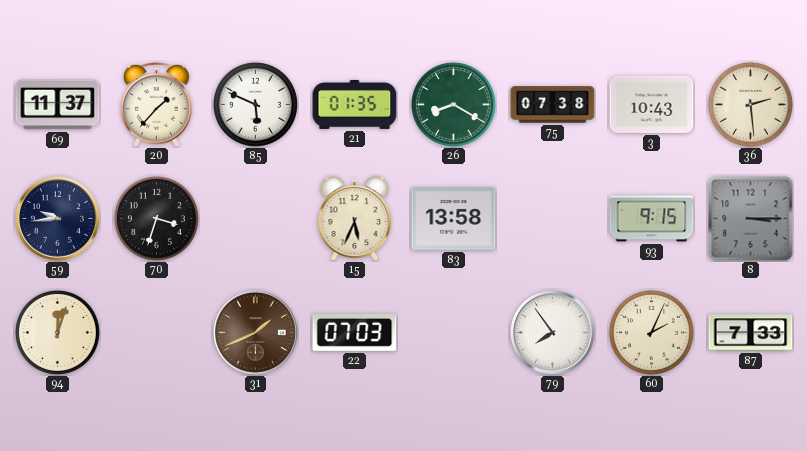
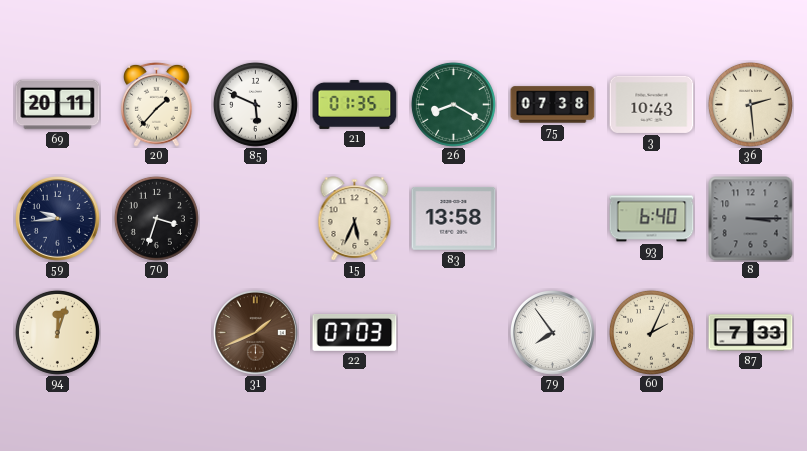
69: 11:37 -> 20:11
93: 9:15 -> 6:40
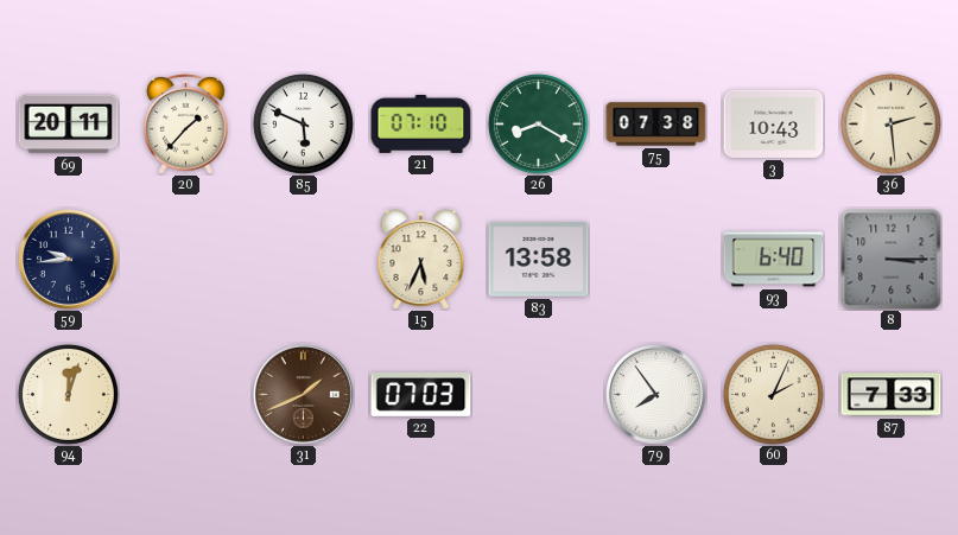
21: 01:35 -> 07:10
70: 3:33 -> none
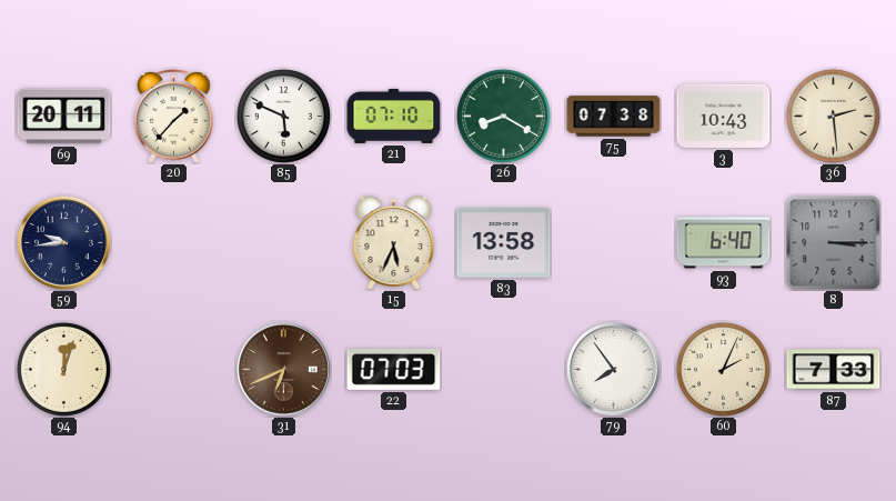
31: 1:41 -> 6:41
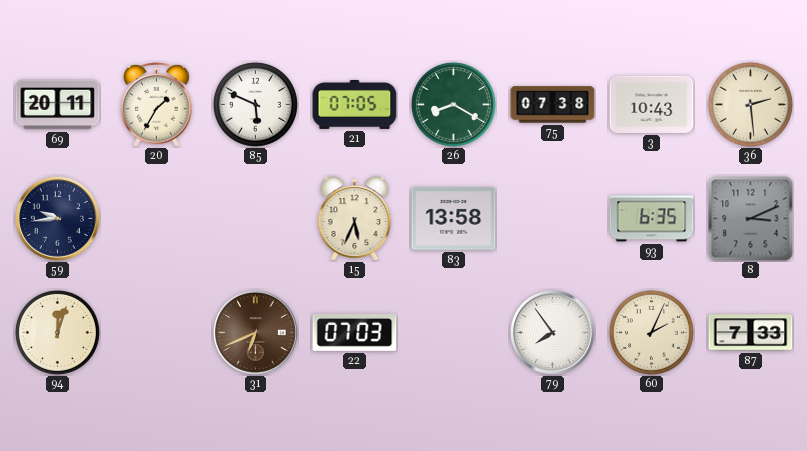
20: 1:37 -> 1:35
21: 07:10 -> 07:05
93: 6:40 -> 6:35
8: 3:15 -> 3:11
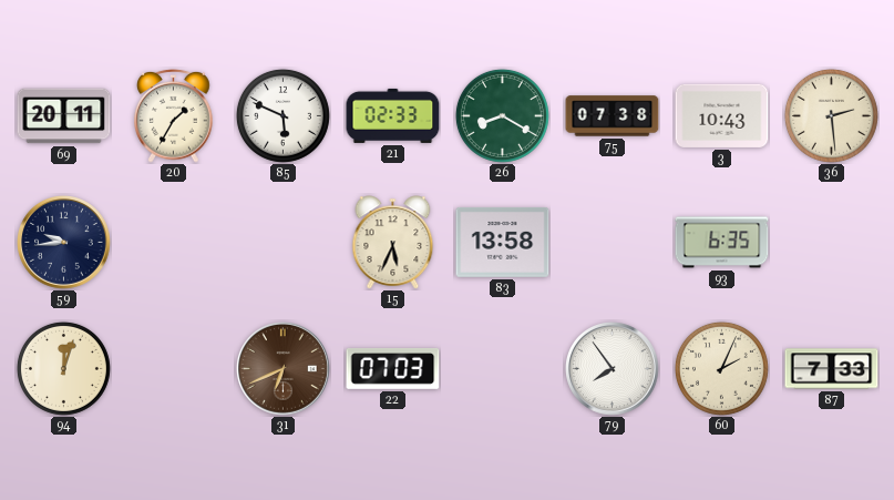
21: 07:05 -> 02:33
8: 3:11 -> none
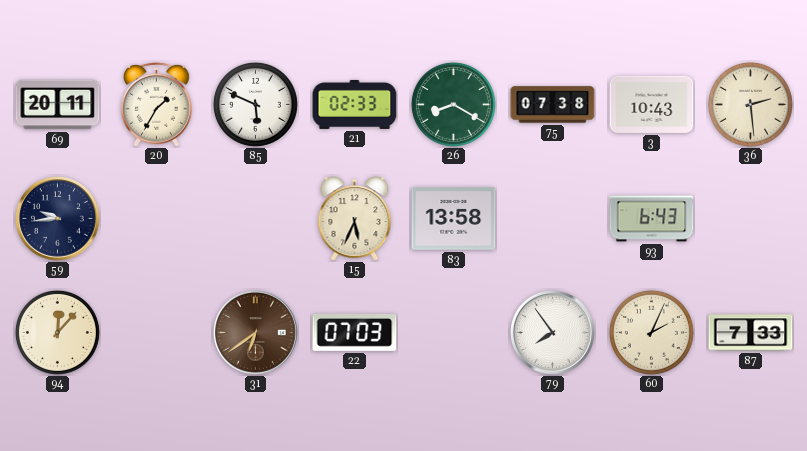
93: 6:35 -> 6:43
94: 12:03 -> 12:07
31: 6:41 -> 6:39
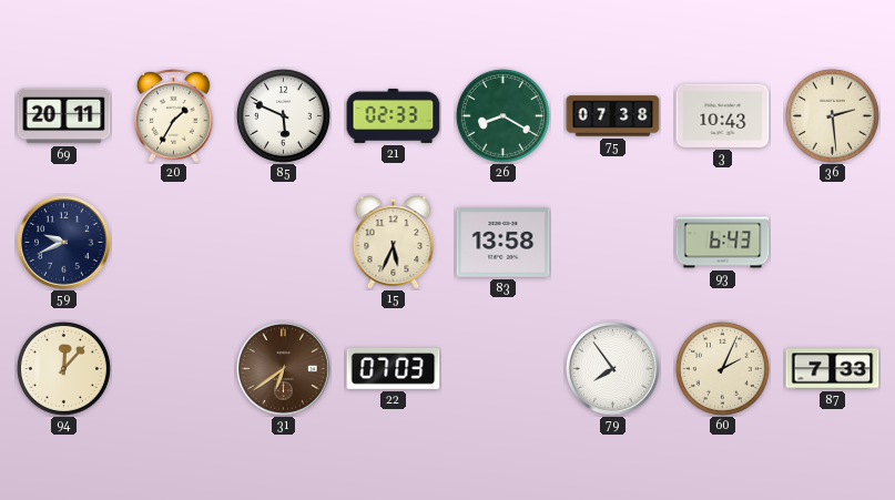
59: 9:44 -> 9:41
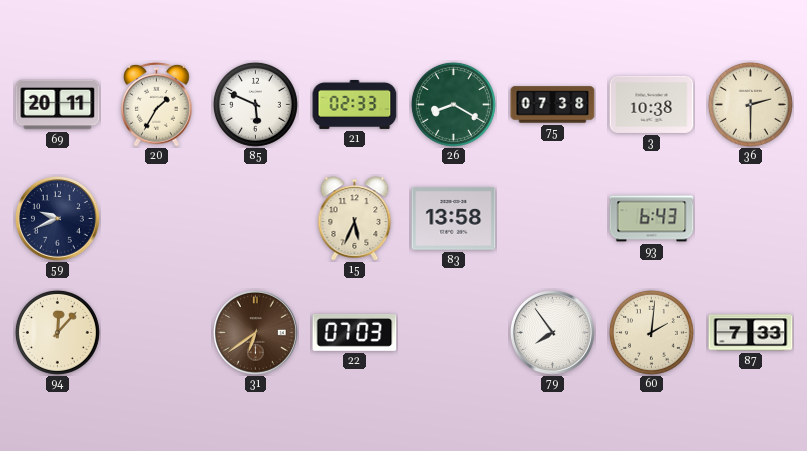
3: 10:43 -> 10:38
36: 2:29 -> 2:30
60: 2:04 -> 2:01
